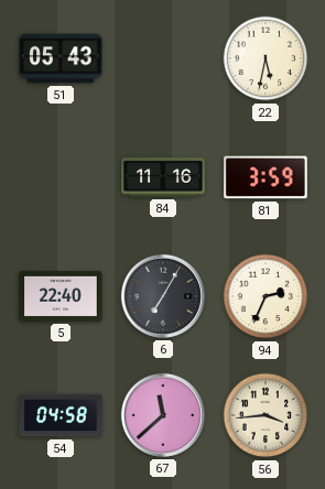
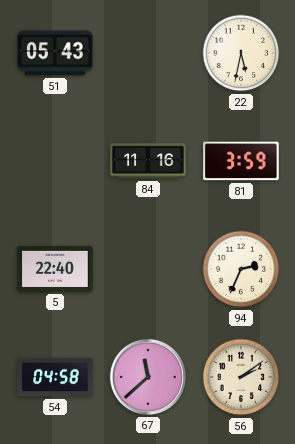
6: 7:05 -> none
56: 3:44 -> 2:09
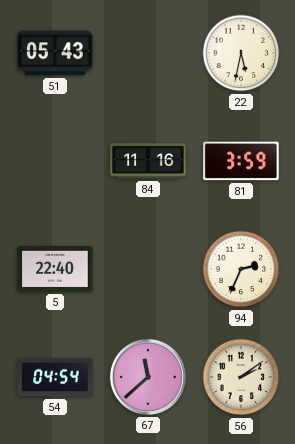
54: 04:58 -> 04:54
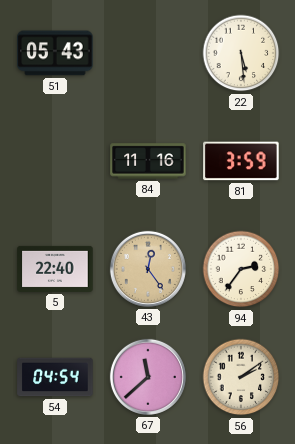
22: 5:32 -> 5:29
43: none -> 12:24
94: 2:34 -> 2:36
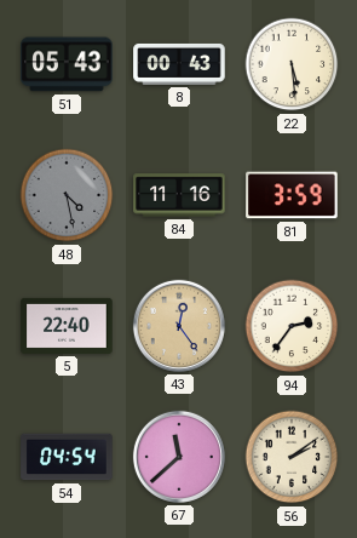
8: none -> 00:43
48: none -> 4:28
